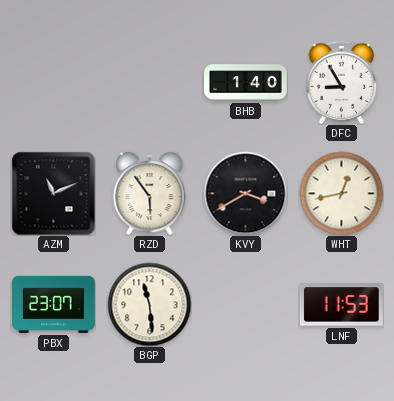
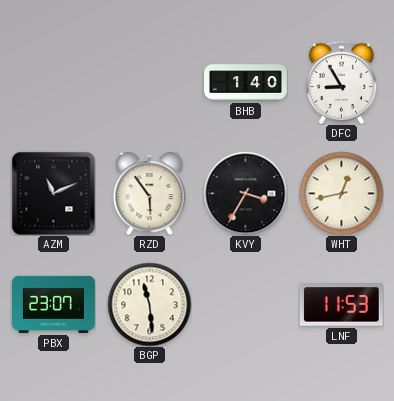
KVY: 3:40 -> 3:35
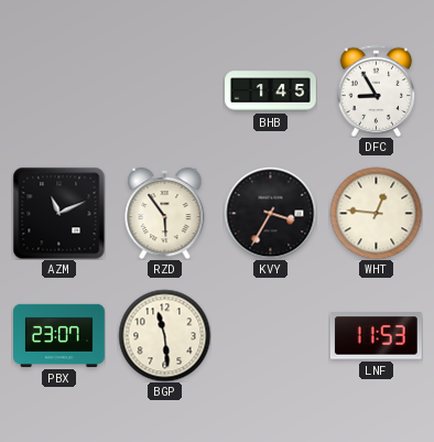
BHB: 1:40 -> 1:45
WHT: 12:43 -> 12:46
